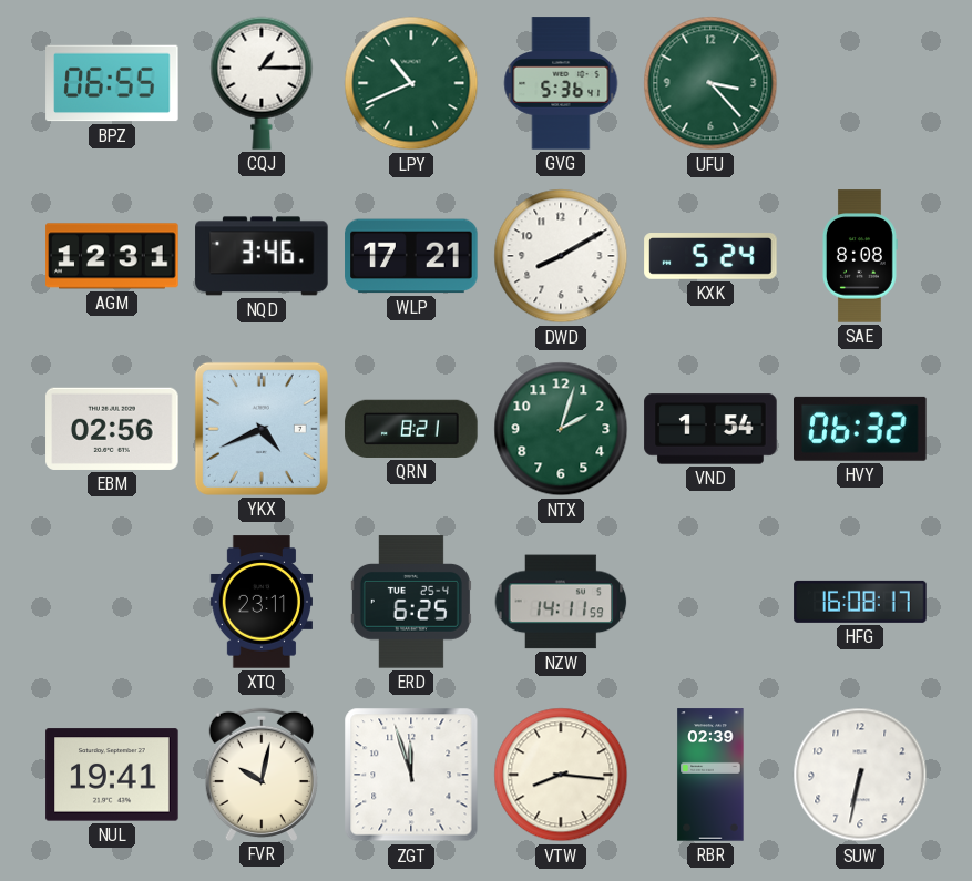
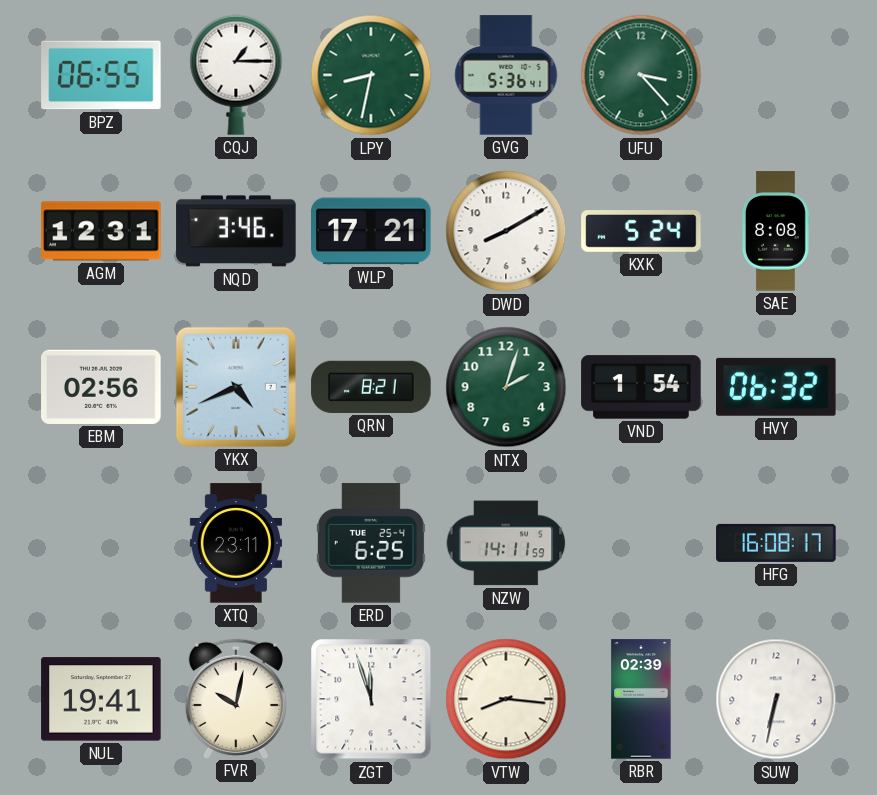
LPY: 10:41 -> 8:32
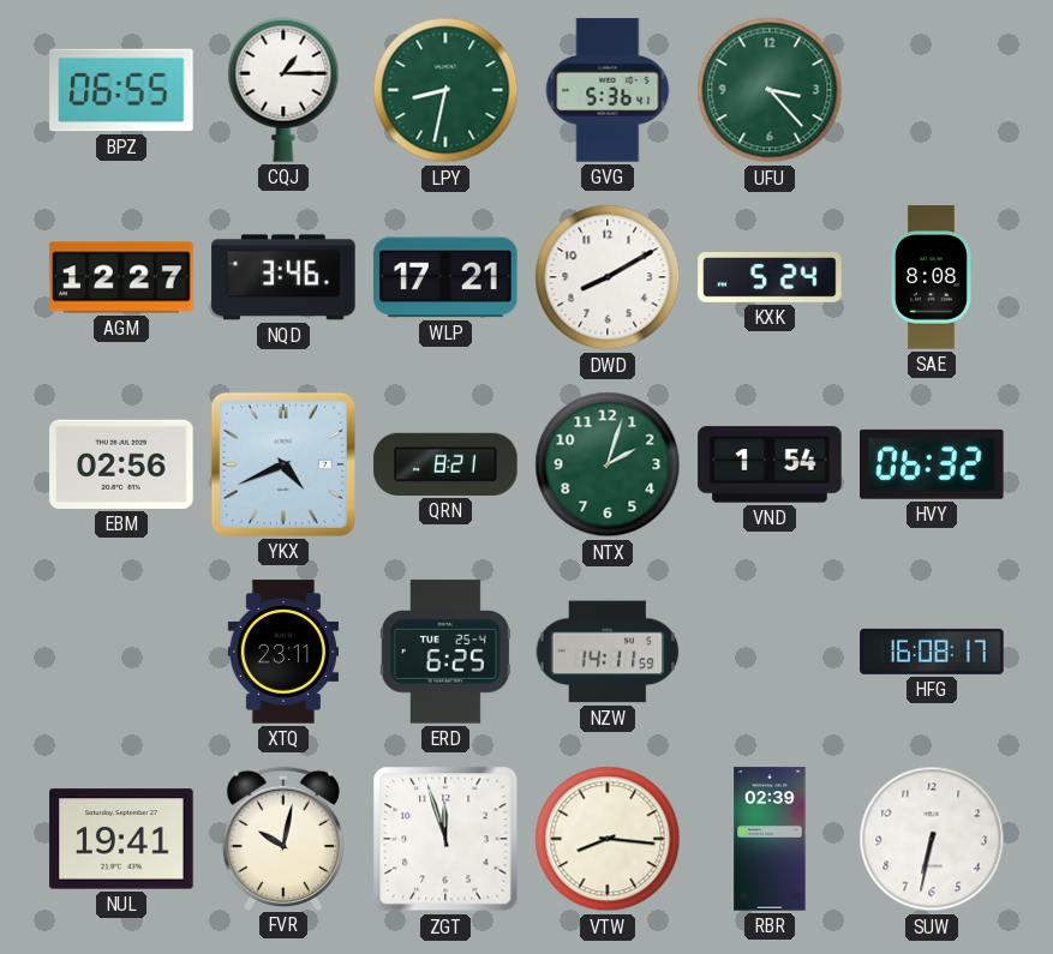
AGM: 12:31 -> 12:27
